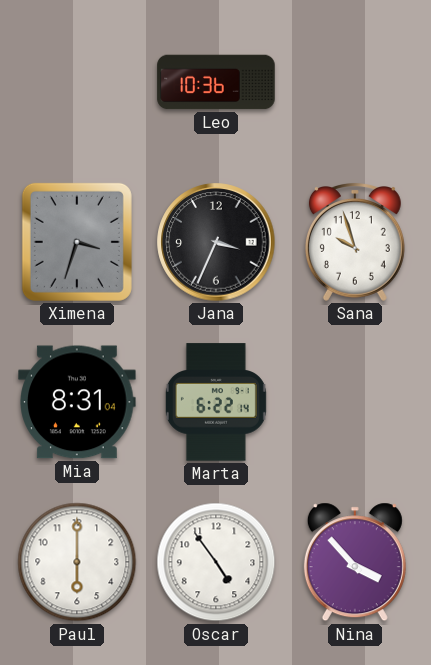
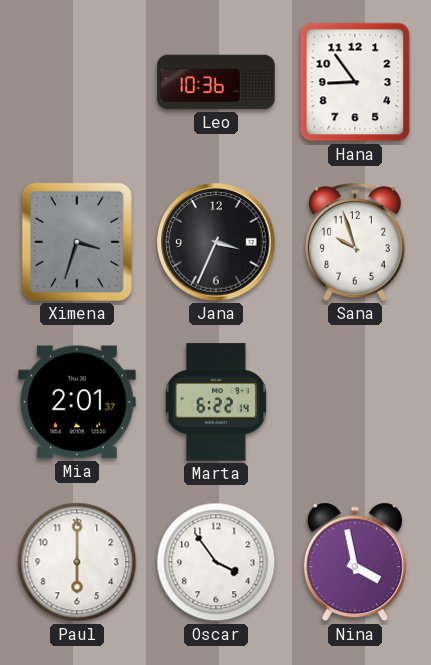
Hana: none -> 8:54
Mia: 8:31 -> 2:01
Oscar: 4:54 -> 3:54
Nina: 3:53 -> 3:58
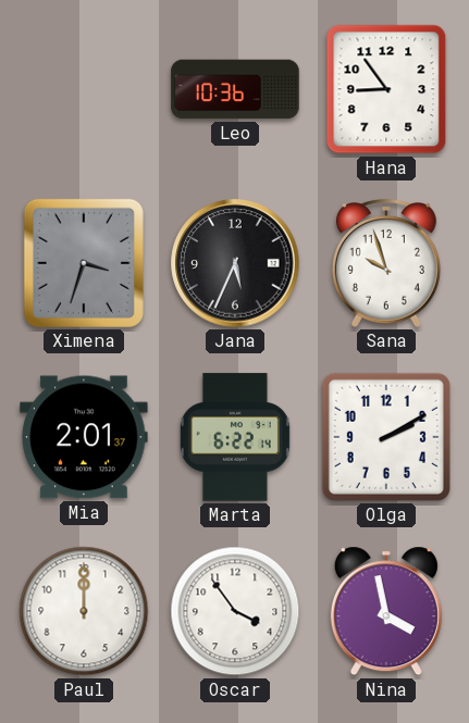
Jana: 3:34 -> 5:34
Olga: none -> 2:10
Paul: 6:00 -> 12:00
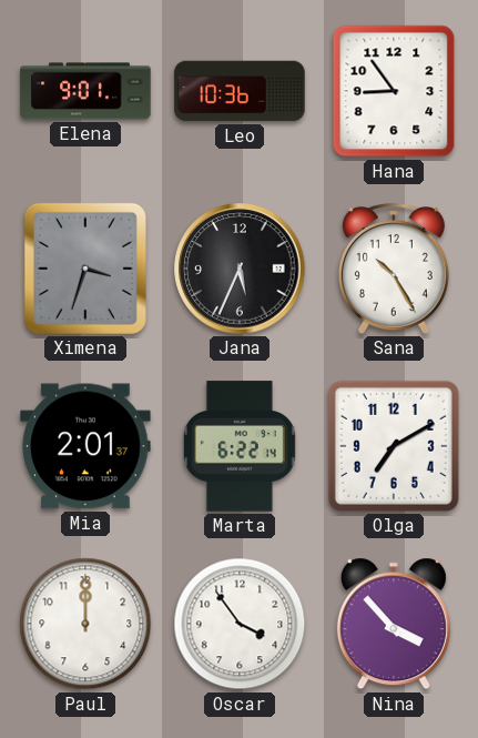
Elena: none -> 9:01
Sana: 9:57 -> 10:25
Olga: 2:10 -> 7:10
Nina: 3:58 -> 3:53
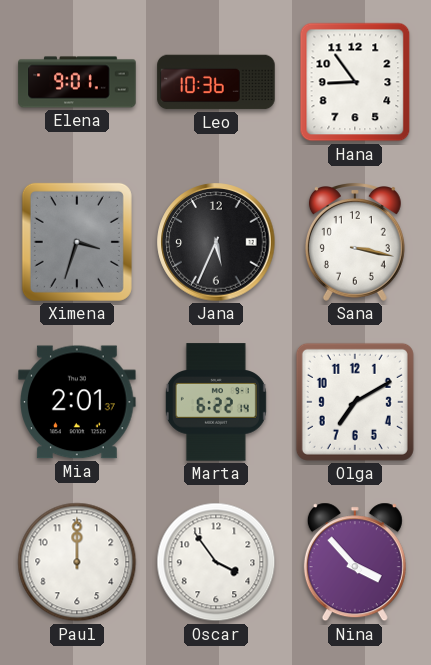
Sana: 10:25 -> 3:17
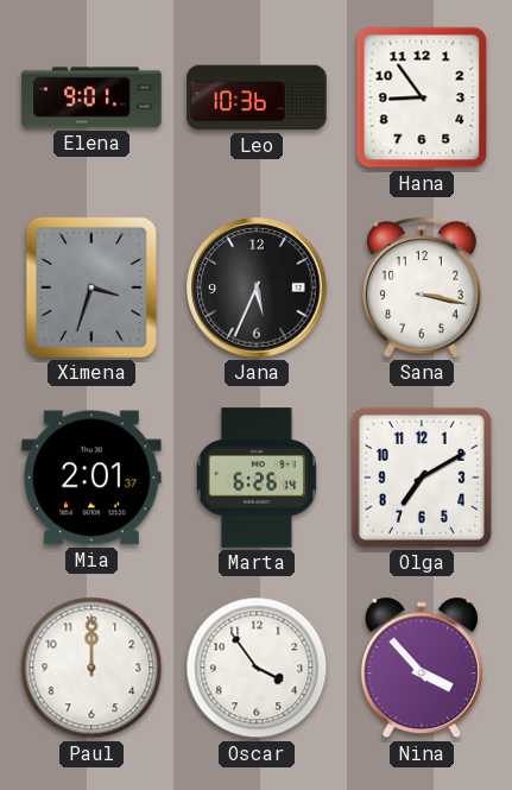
Marta: 6:22 -> 6:26
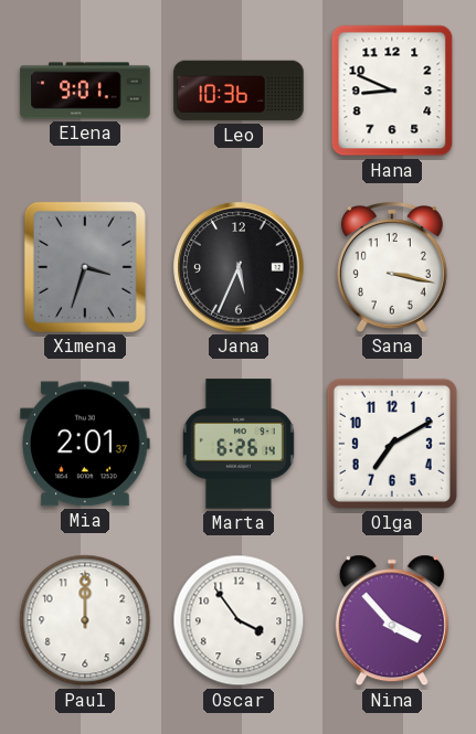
Hana: 8:54 -> 8:49
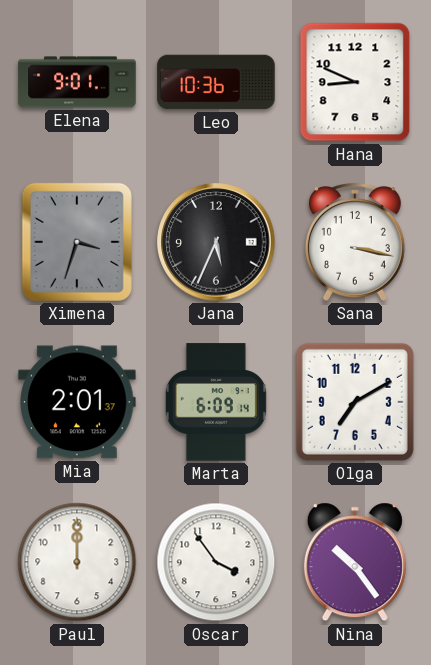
Marta: 6:26 -> 6:09
Nina: 3:53 -> 10:24
